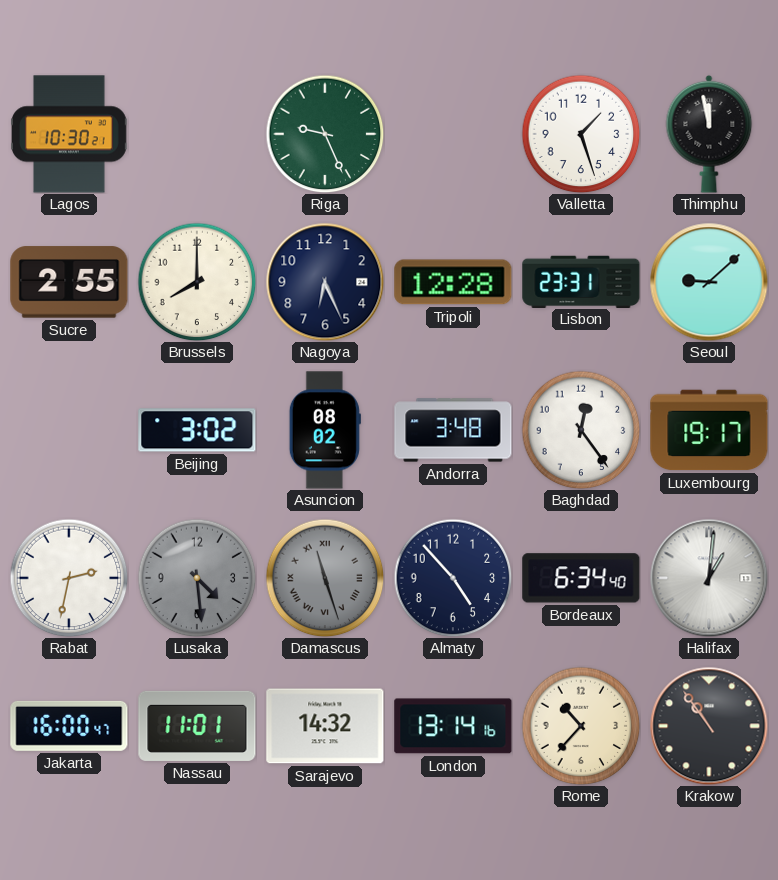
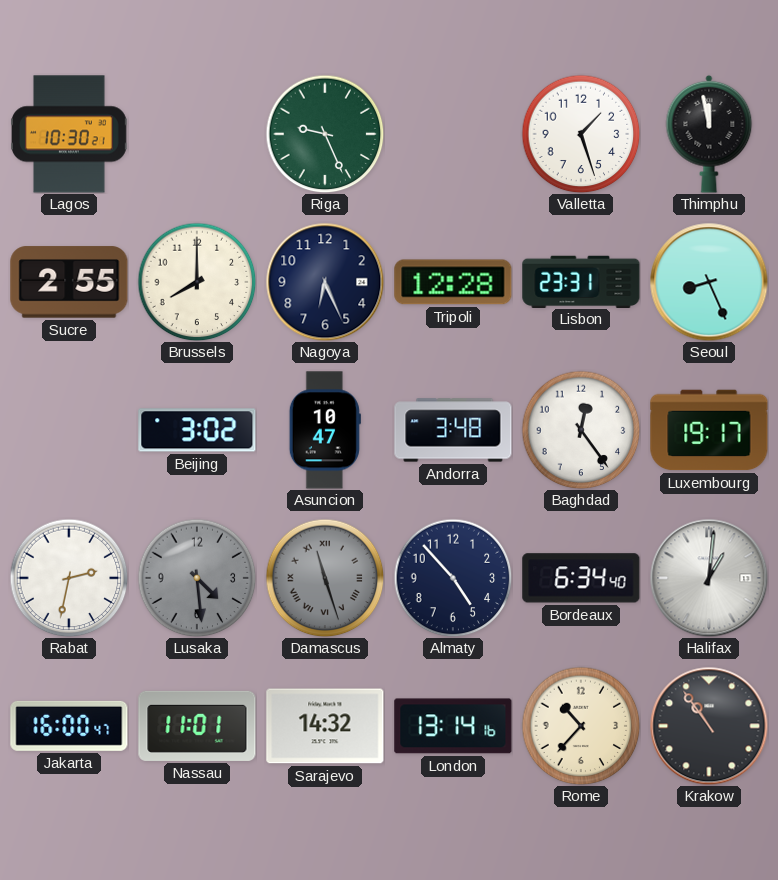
Seoul: 9:08 -> 8:26
Asuncion: 08:02 -> 10:47
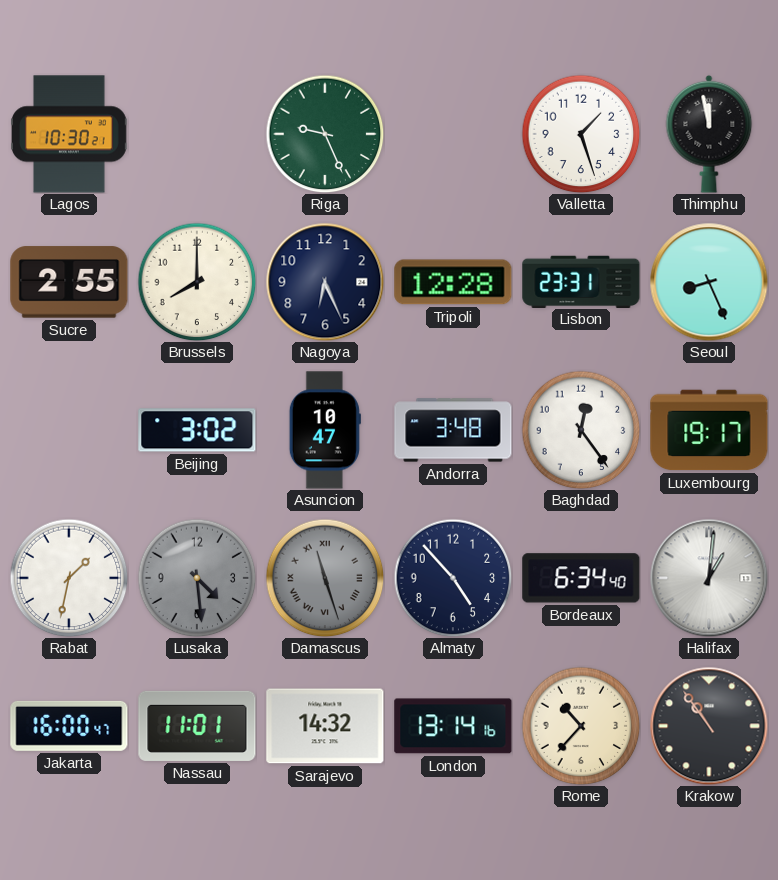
Rabat: 2:32 -> 1:32
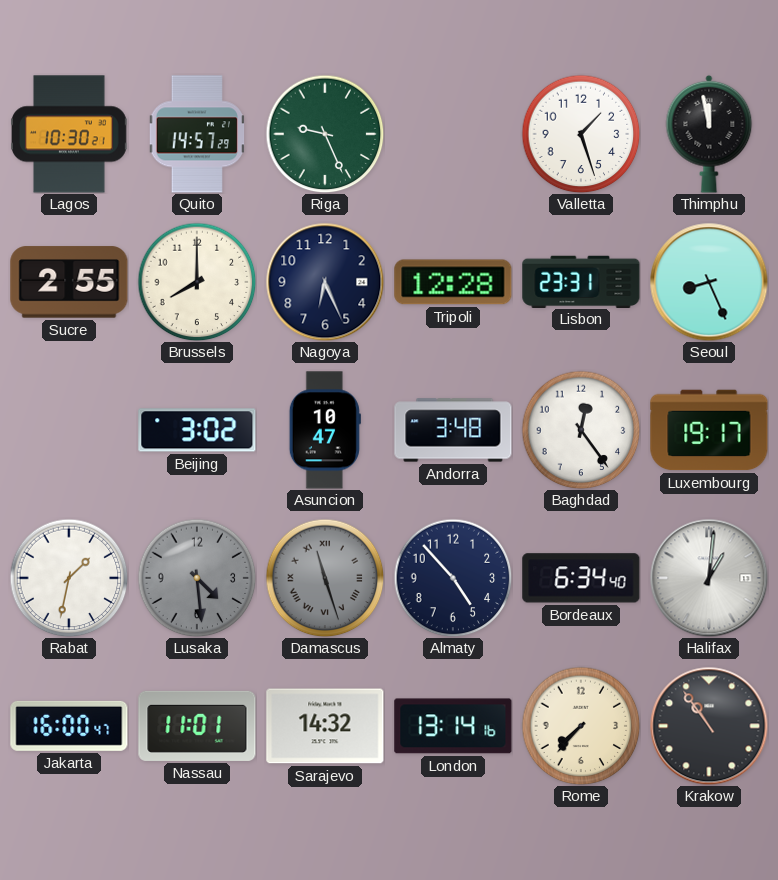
Quito: none -> 14:57
Rome: 10:37 -> 7:37
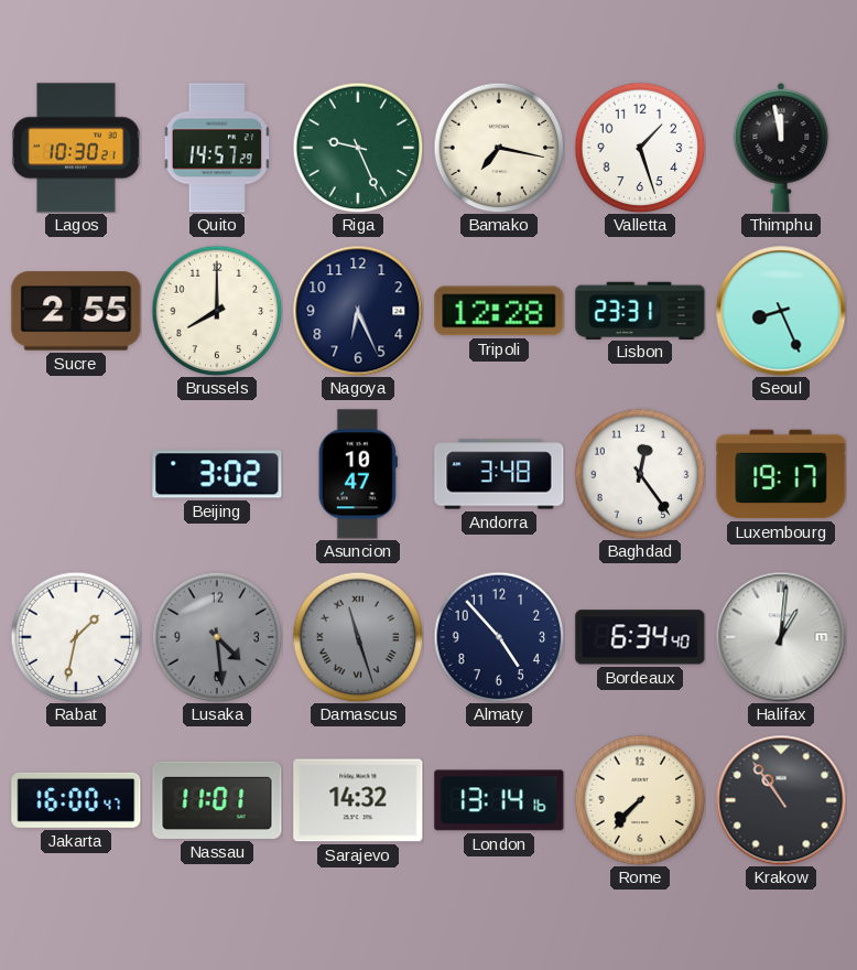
Bamako: none -> 7:17
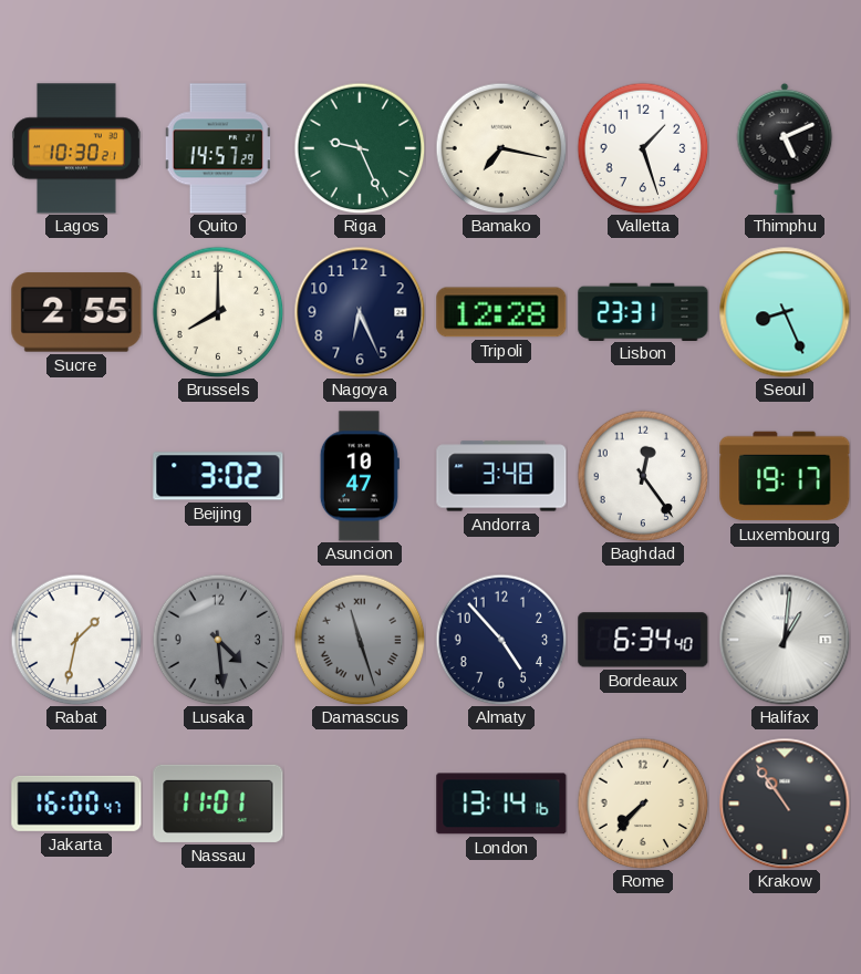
Thimphu: 11:58 -> 5:11
Sarajevo: 14:32 -> none
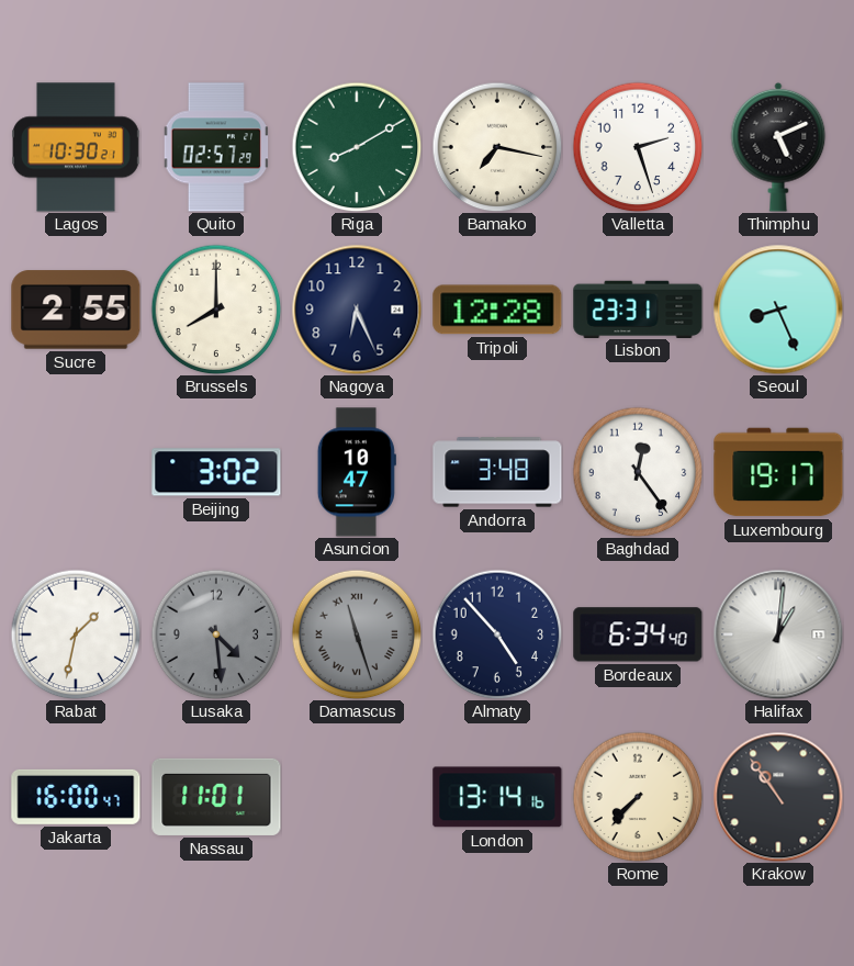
Quito: 14:57 -> 02:57
Riga: 9:26 -> 8:10
Valletta: 1:27 -> 2:27
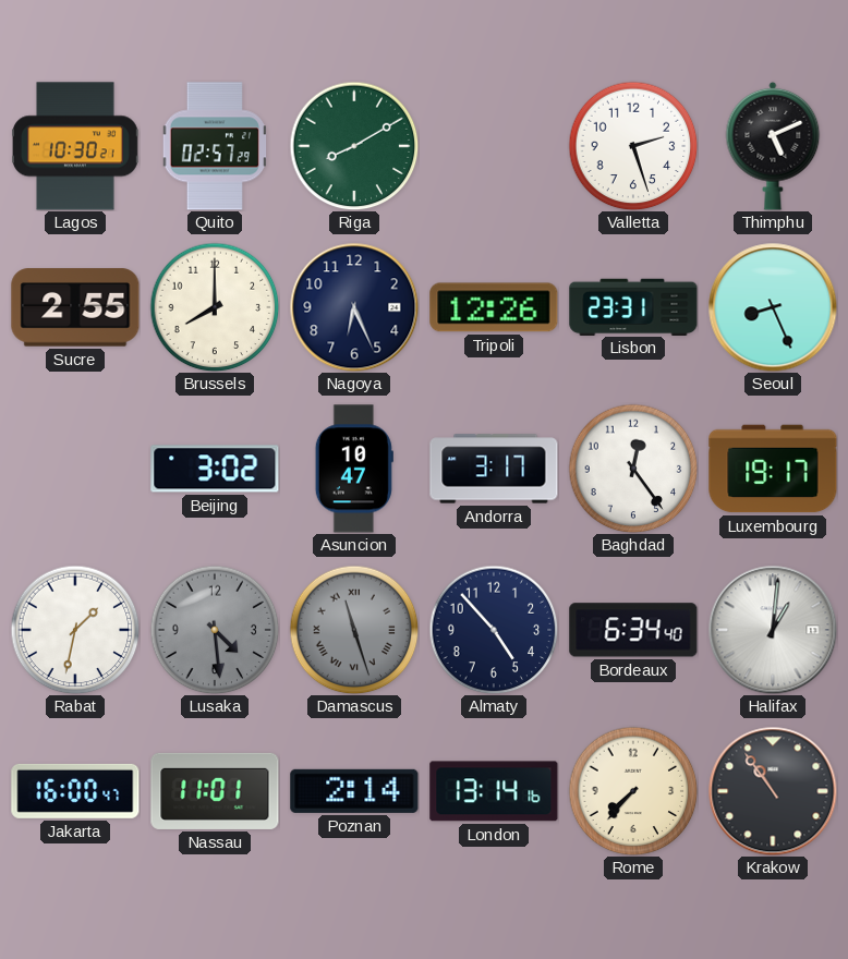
Bamako: 7:17 -> none
Tripoli: 12:28 -> 12:26
Andorra: 3:48 -> 3:17
Poznan: none -> 2:14
